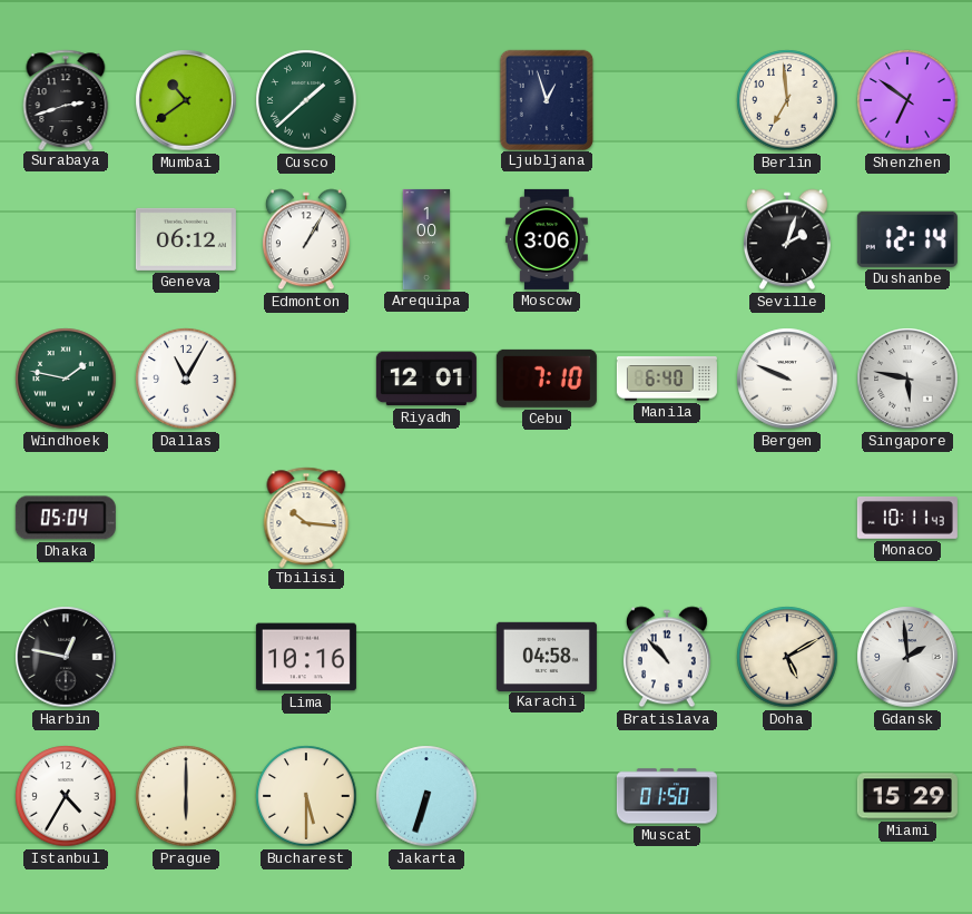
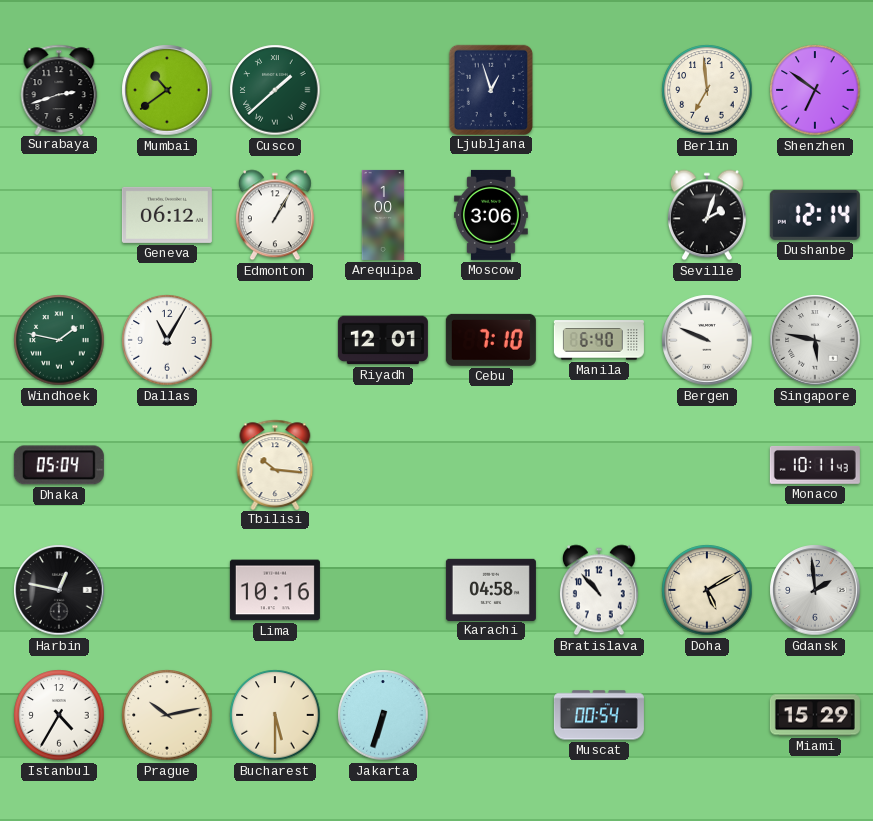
Prague: 6:00 -> 10:13
Muscat: 01:50 -> 00:54
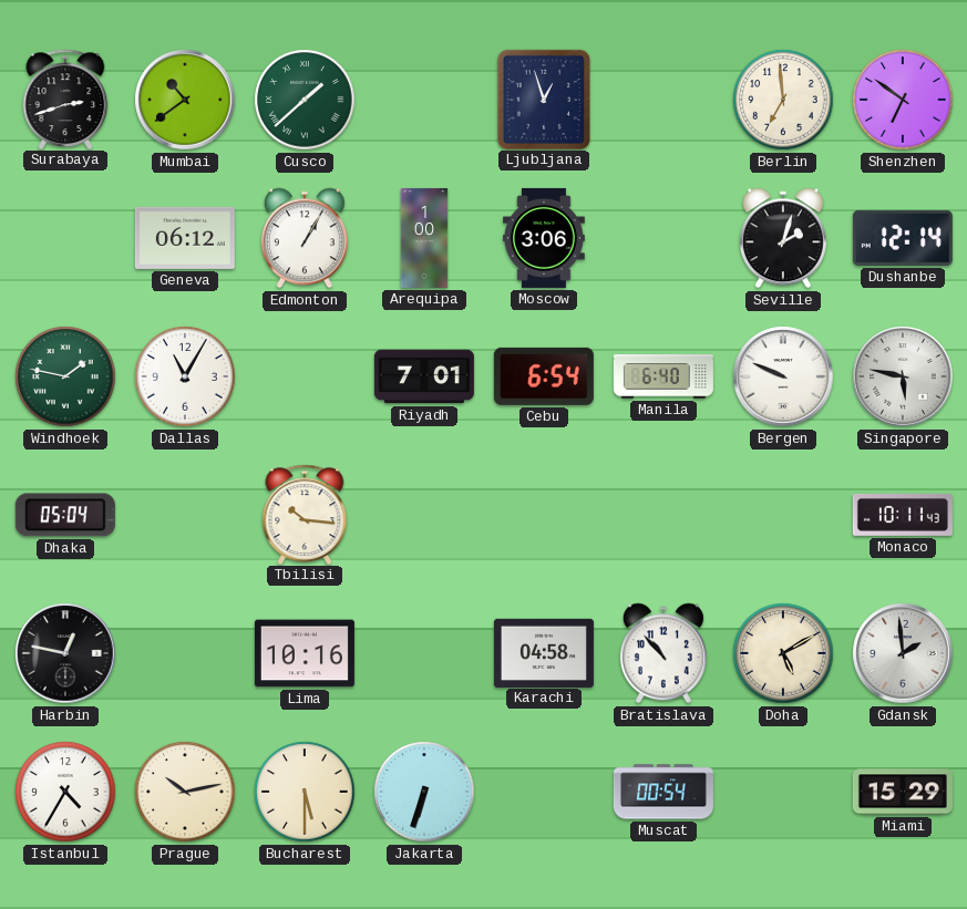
Riyadh: 12:01 -> 7:01
Cebu: 7:10 -> 6:54
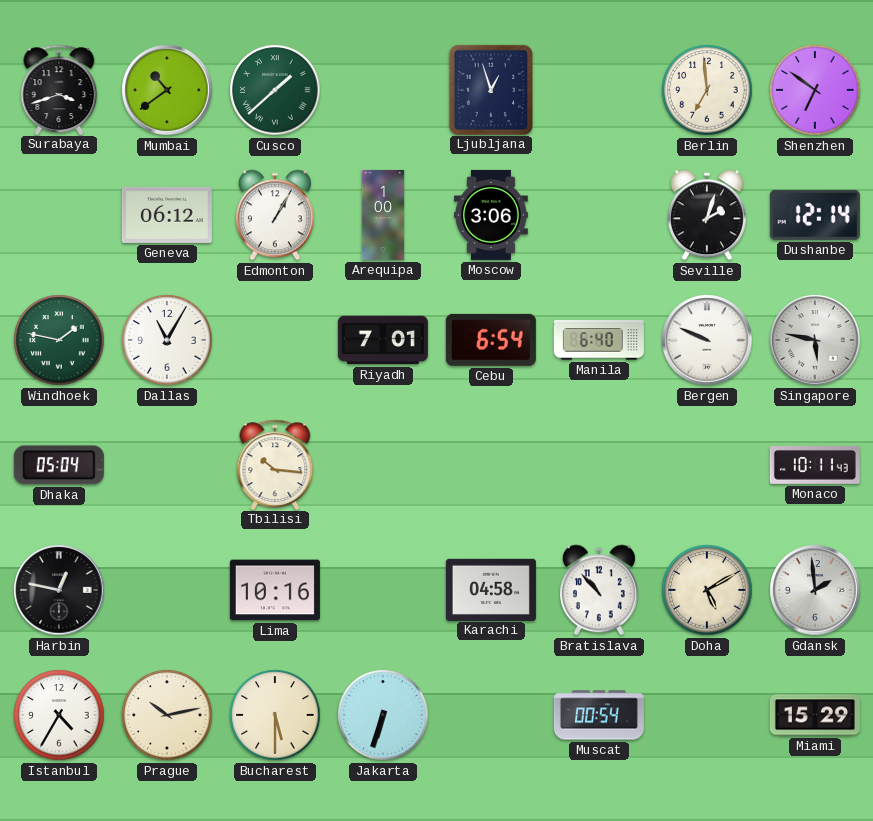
Surabaya: 2:42 -> 3:42
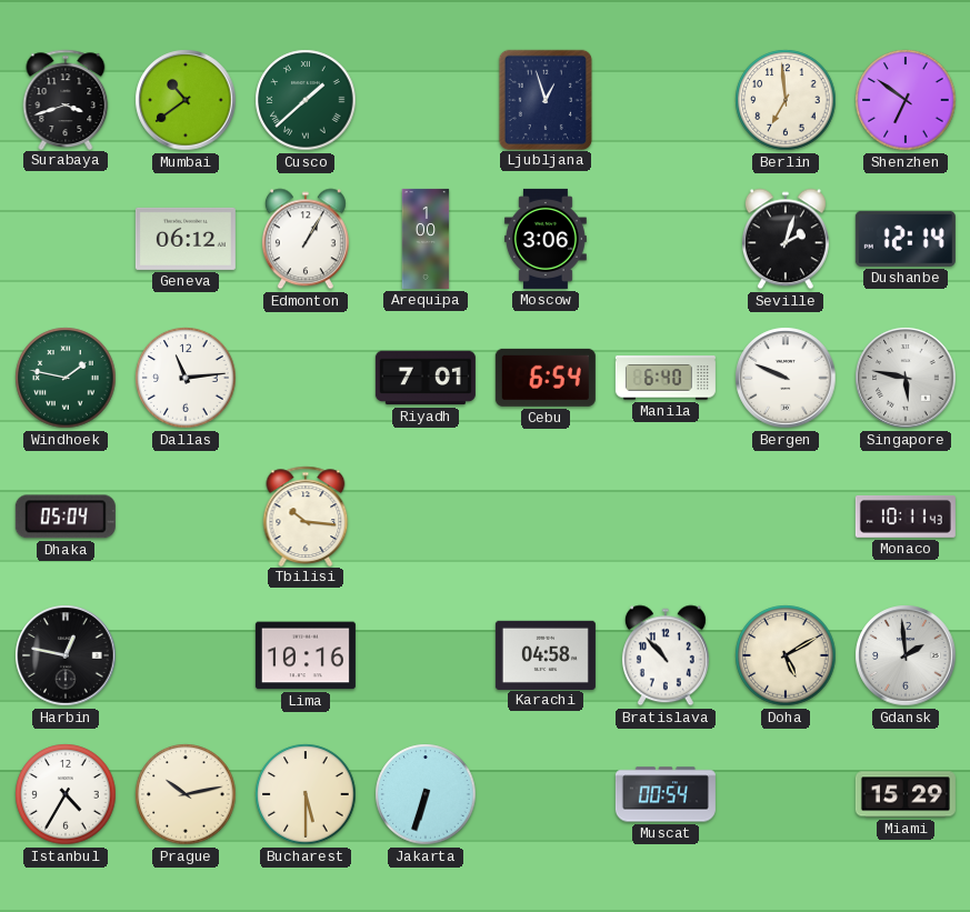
Dallas: 11:05 -> 11:14
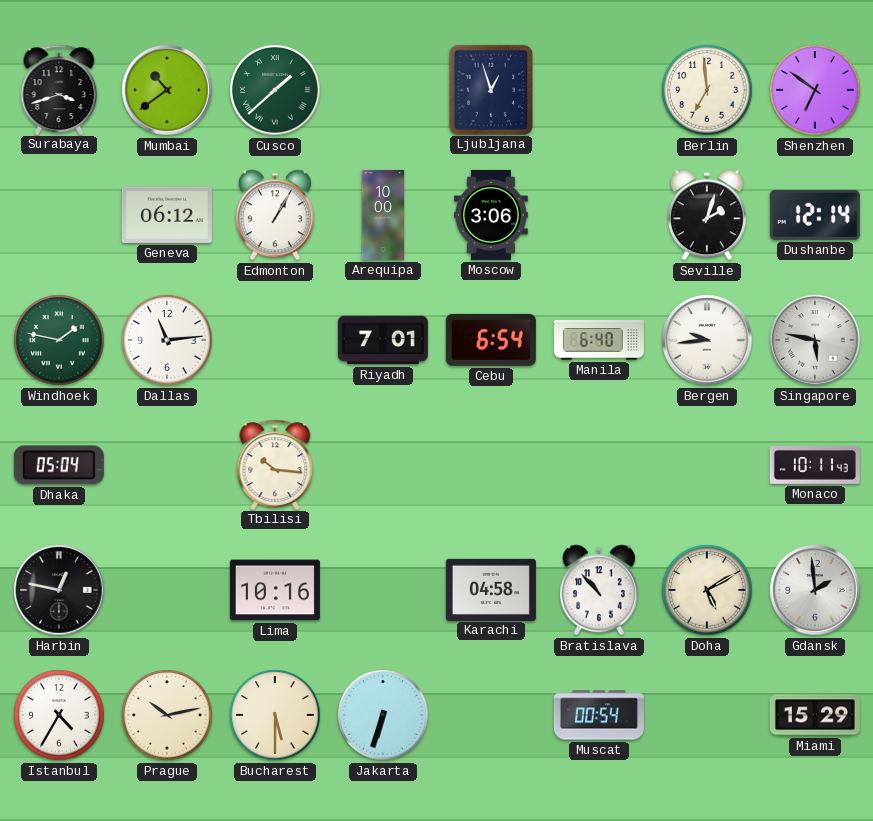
Arequipa: 1:00 -> 10:00
Bergen: 9:49 -> 9:44
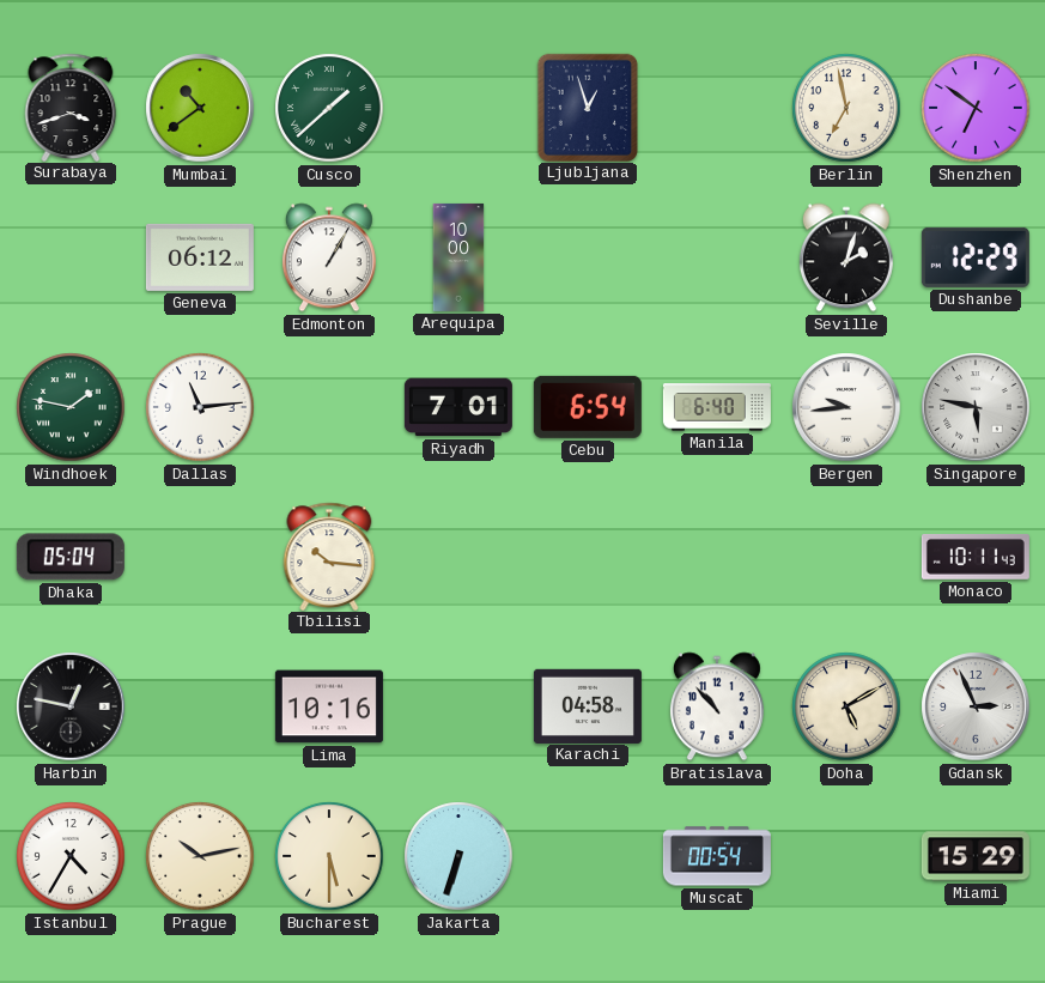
Berlin: 6:59 -> 6:58
Moscow: 3:06 -> none
Dushanbe: 12:14 -> 12:29
Gdansk: 1:59 -> 2:56
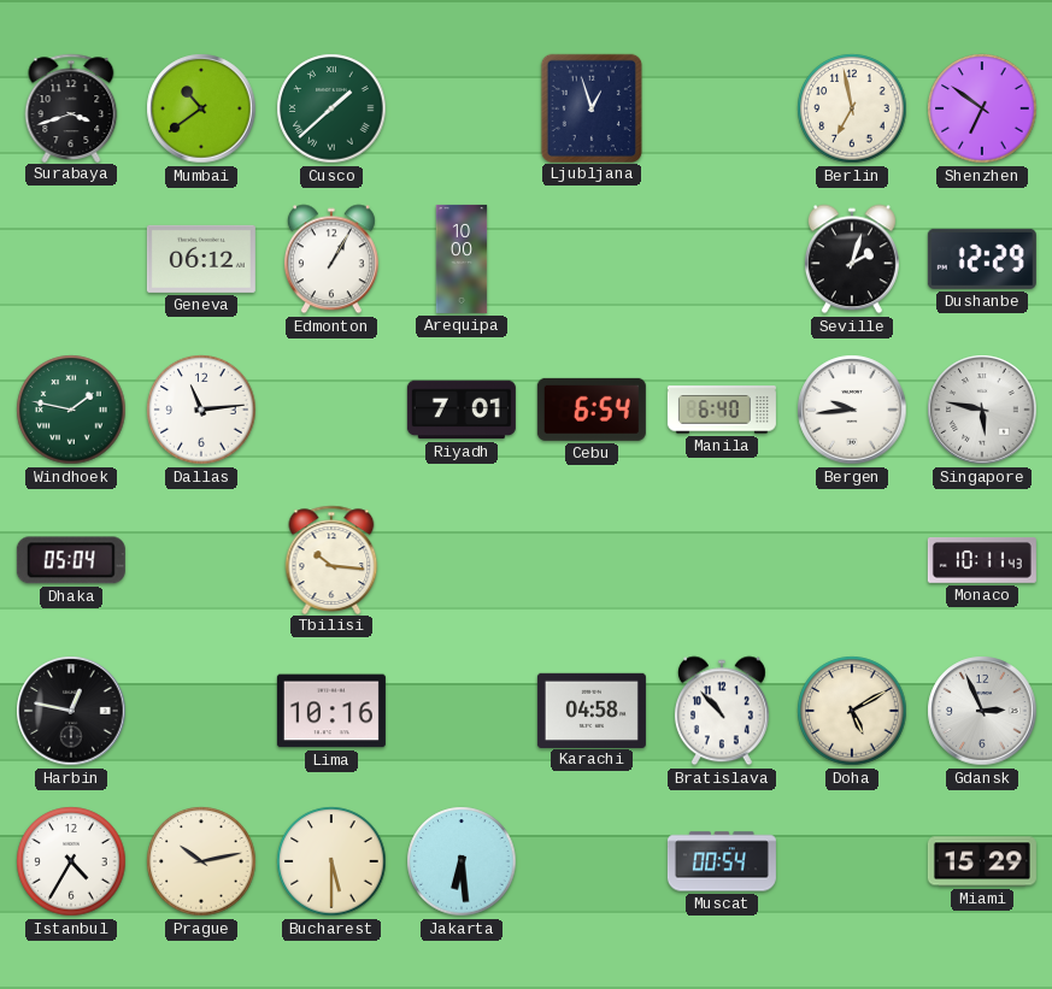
Jakarta: 6:33 -> 6:29
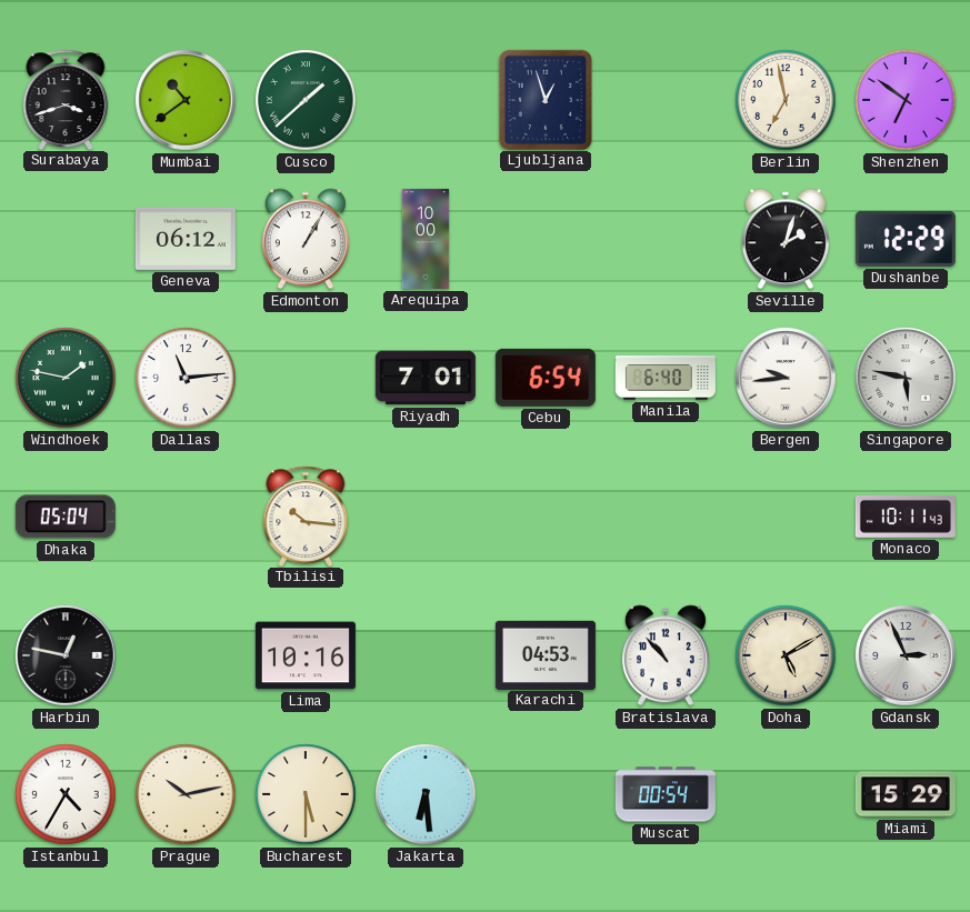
Karachi: 04:58 -> 04:53
